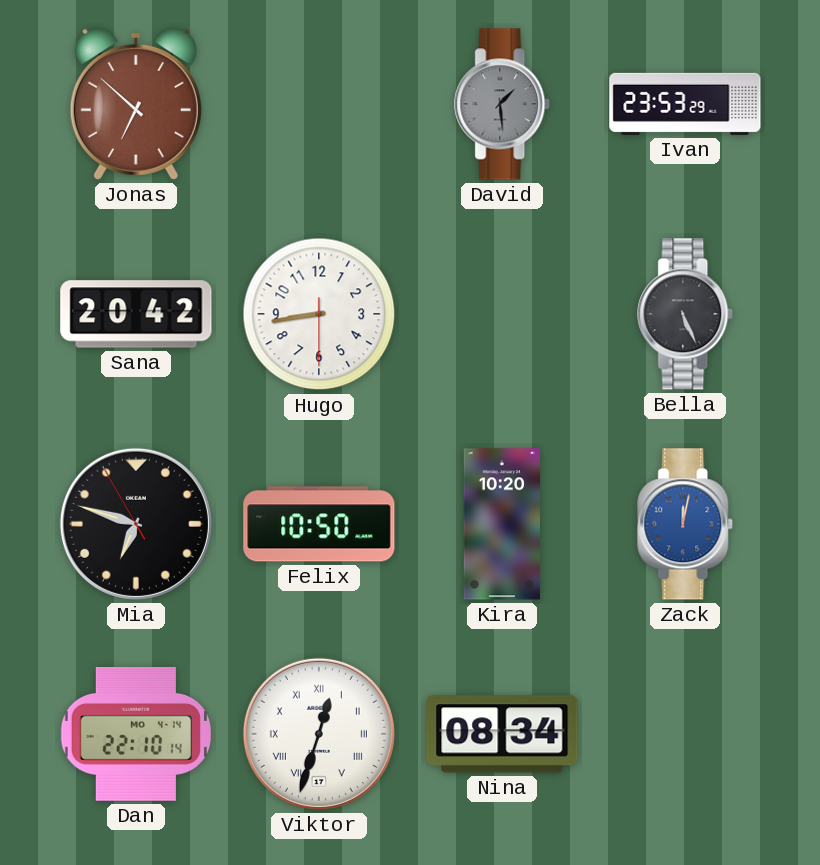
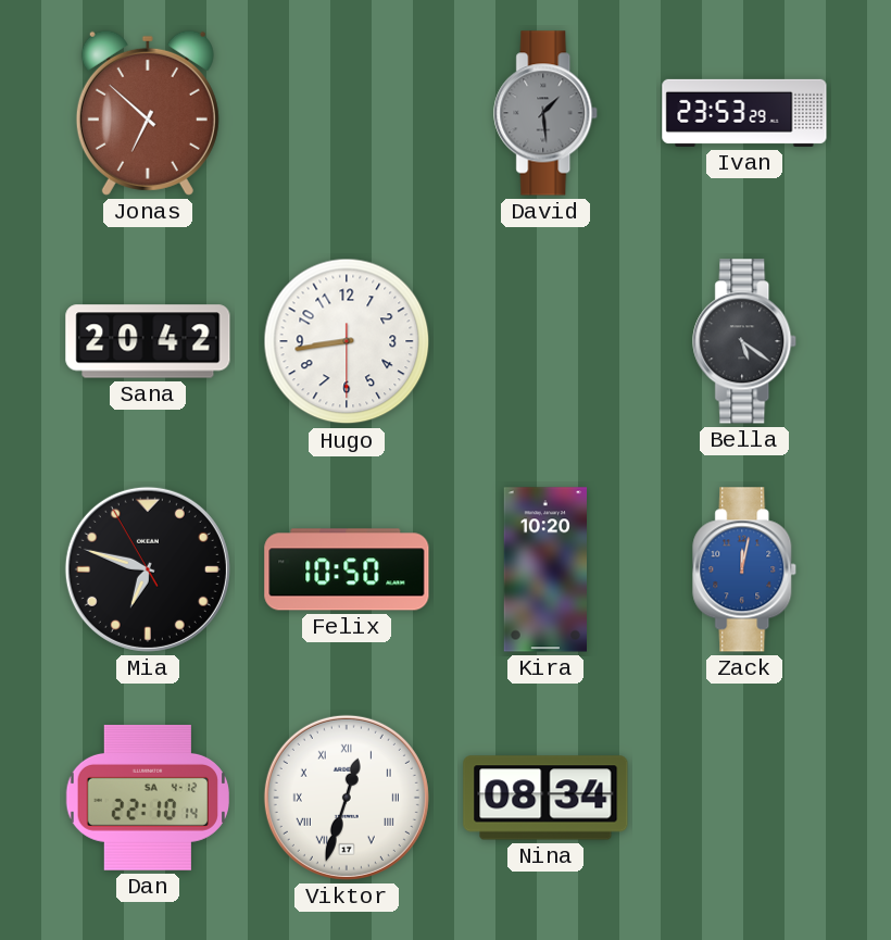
Bella: 5:26 -> 5:21
Dan date: MO 4-14 -> SA 4-12
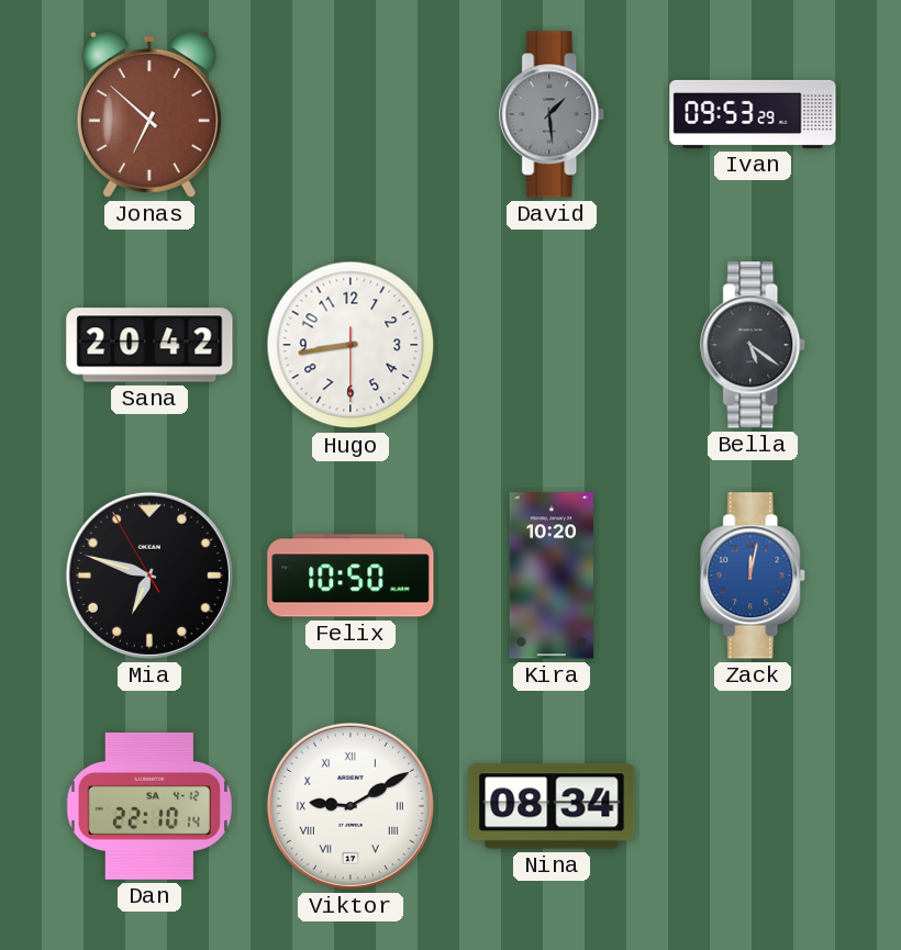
Ivan: 23:53 -> 09:53
Viktor: 12:33 -> 9:10
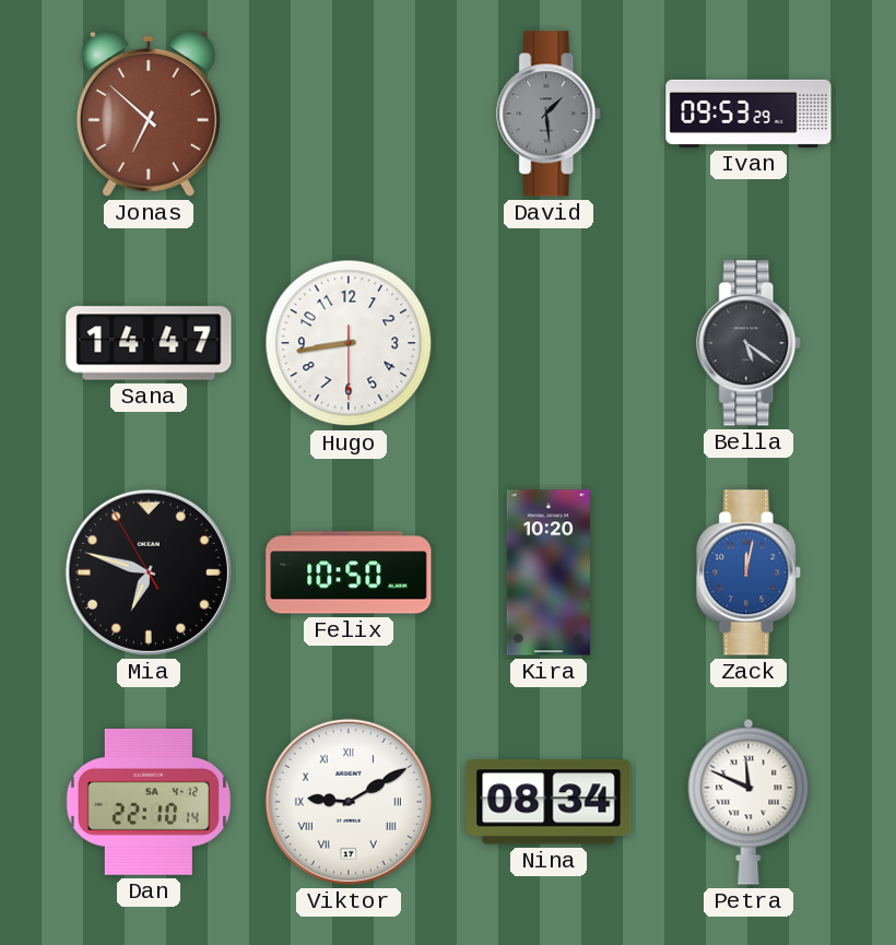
Sana: 20:42 -> 14:47
Petra: none -> 11:49
